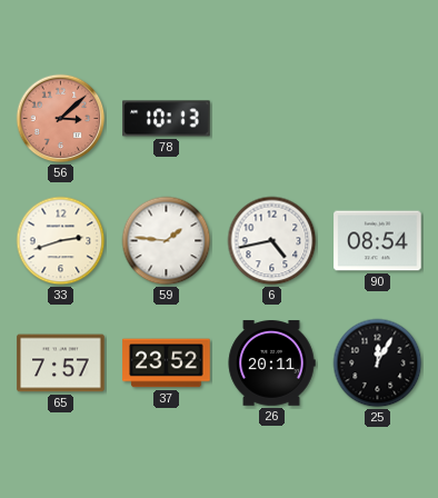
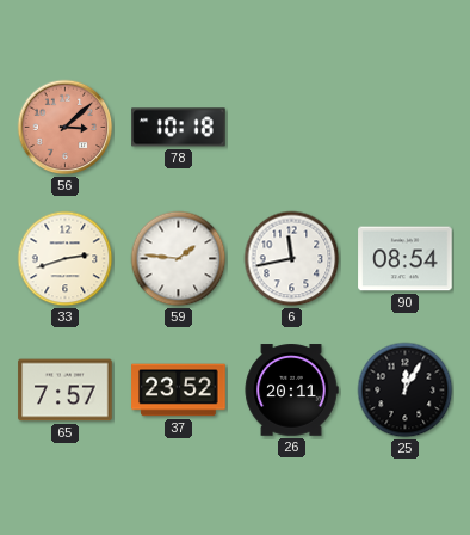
78: 10:13 -> 10:18
6: 4:43 -> 11:43
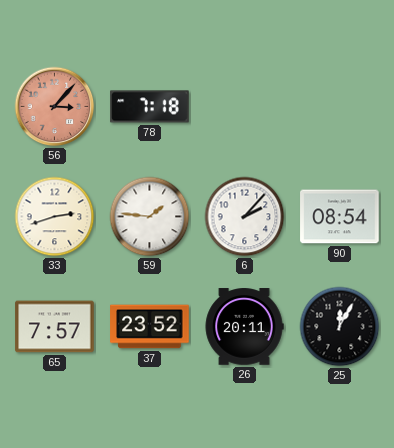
56: 3:08 -> 3:07
78: 10:18 -> 7:18
6: 11:43 -> 2:07
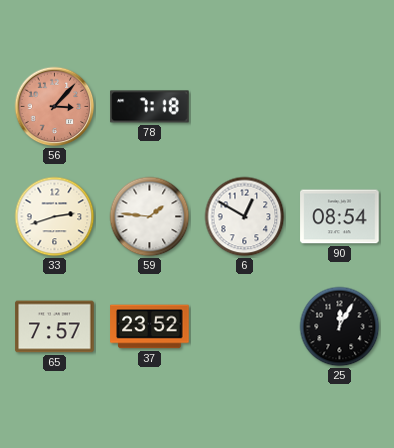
6: 2:07 -> 12:50
26: 20:11 -> none
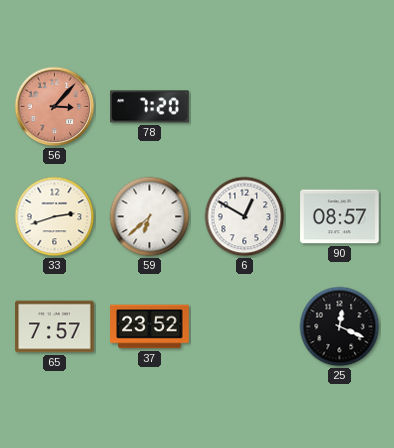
78: 7:18 -> 7:20
59: 1:46 -> 6:38
90: 08:54 -> 08:57
25: 12:05 -> 12:19
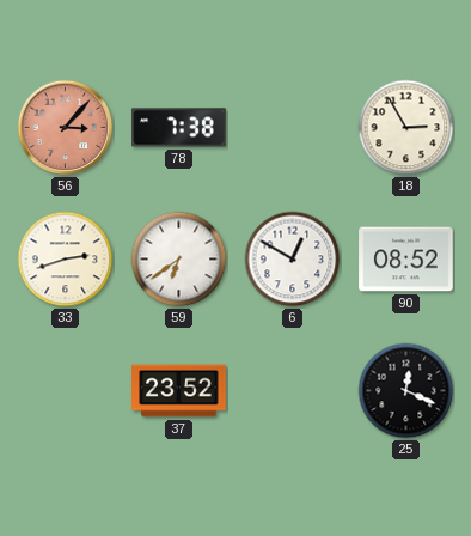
78: 7:20 -> 7:38
18: none -> 2:55
59: 6:38 -> 6:39
90: 08:57 -> 08:52
65: 7:57 -> none
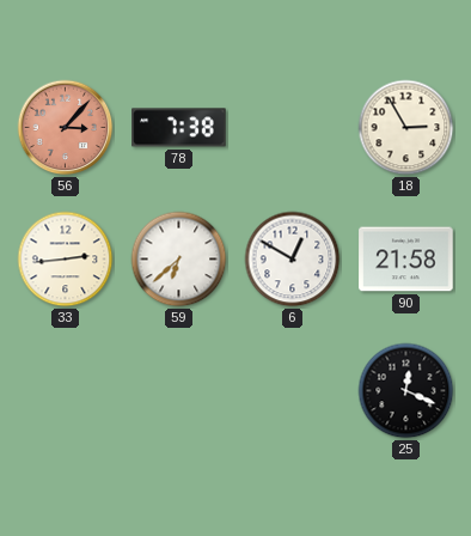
33: 2:42 -> 2:44
59: 6:39 -> 6:38
90: 08:52 -> 21:58
37: 23:52 -> none
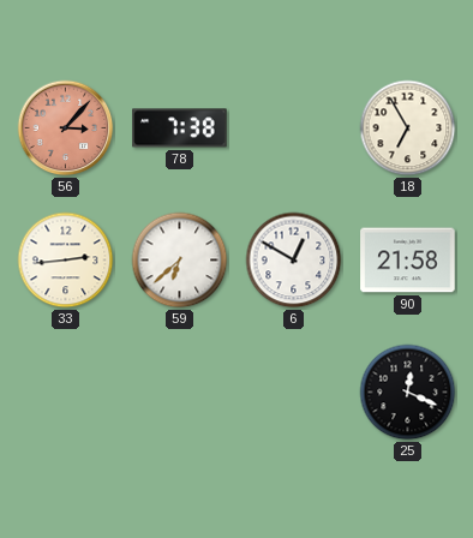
18: 2:55 -> 6:55
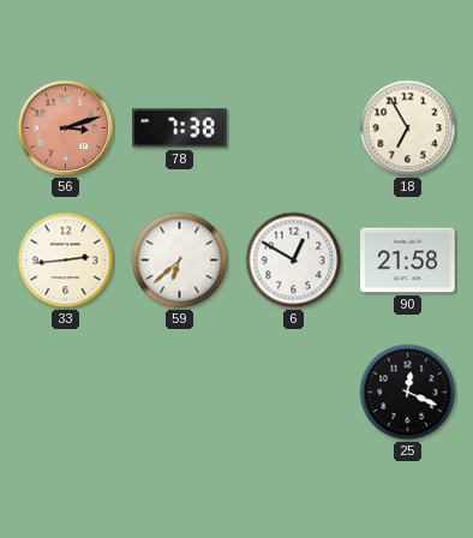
56: 3:07 -> 3:12
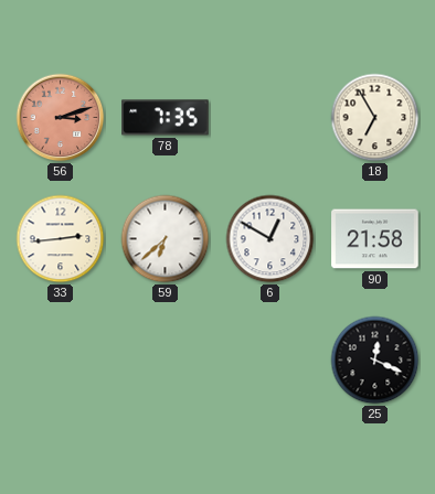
78: 7:38 -> 7:35
